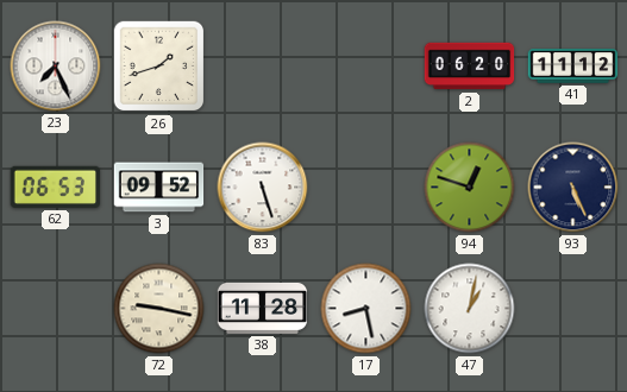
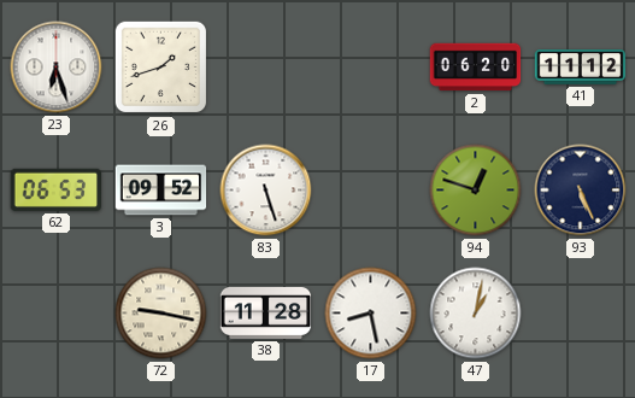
23: 7:26 -> 6:27
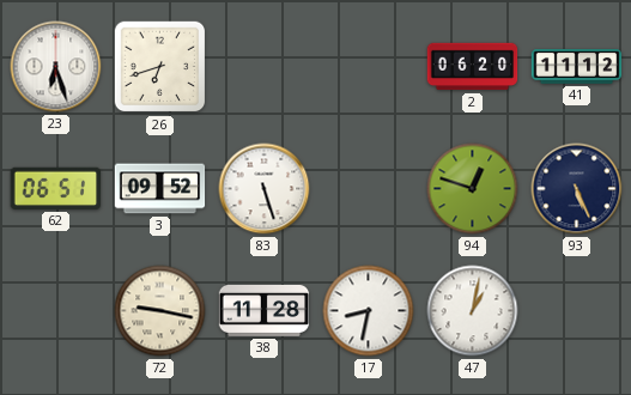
26: 1:42 -> 6:42
62: 06:53 -> 06:51
17: 8:28 -> 8:32
